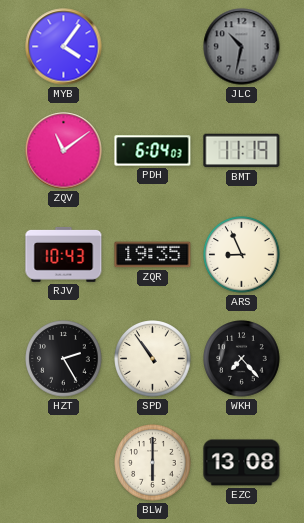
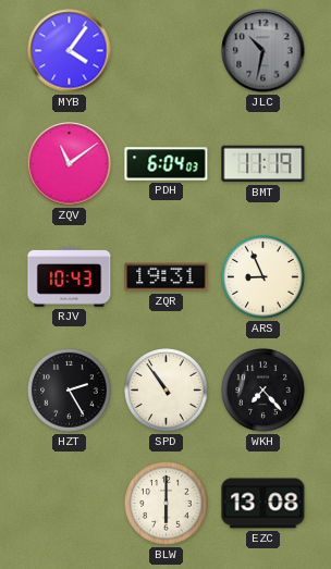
ZQR: 19:35 -> 19:31
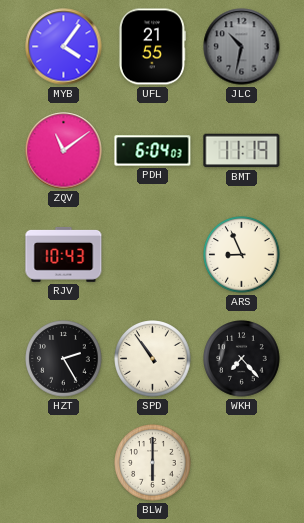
UFL: none -> 21:55
ZQR: 19:31 -> none
EZC: 13:08 -> none
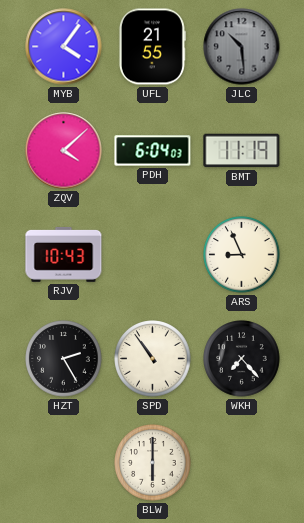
JLC: 10:32 -> 10:29
ZQV: 11:09 -> 4:08
